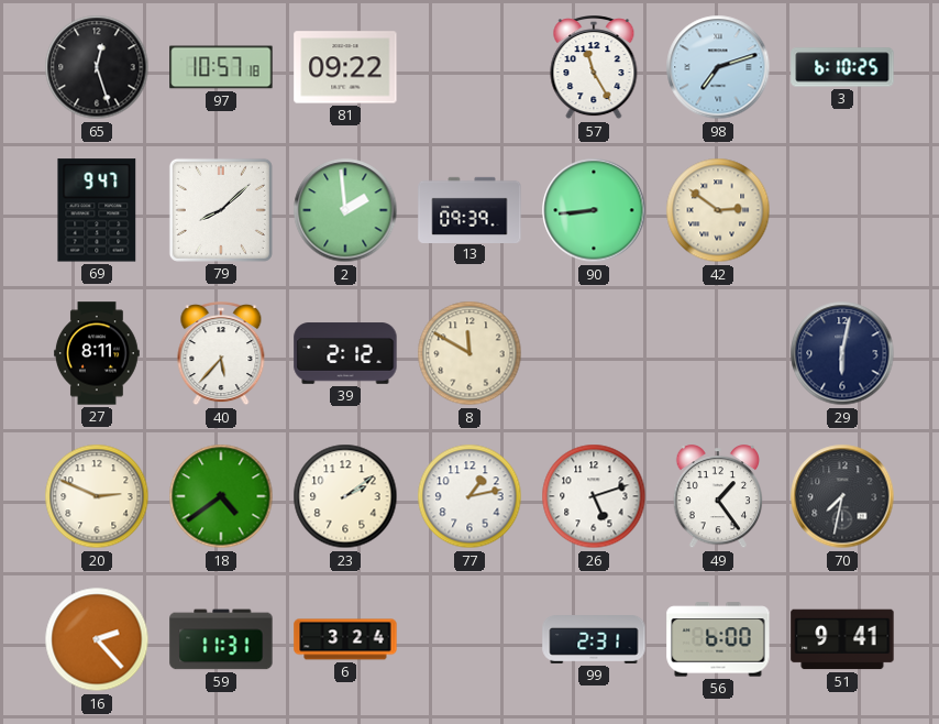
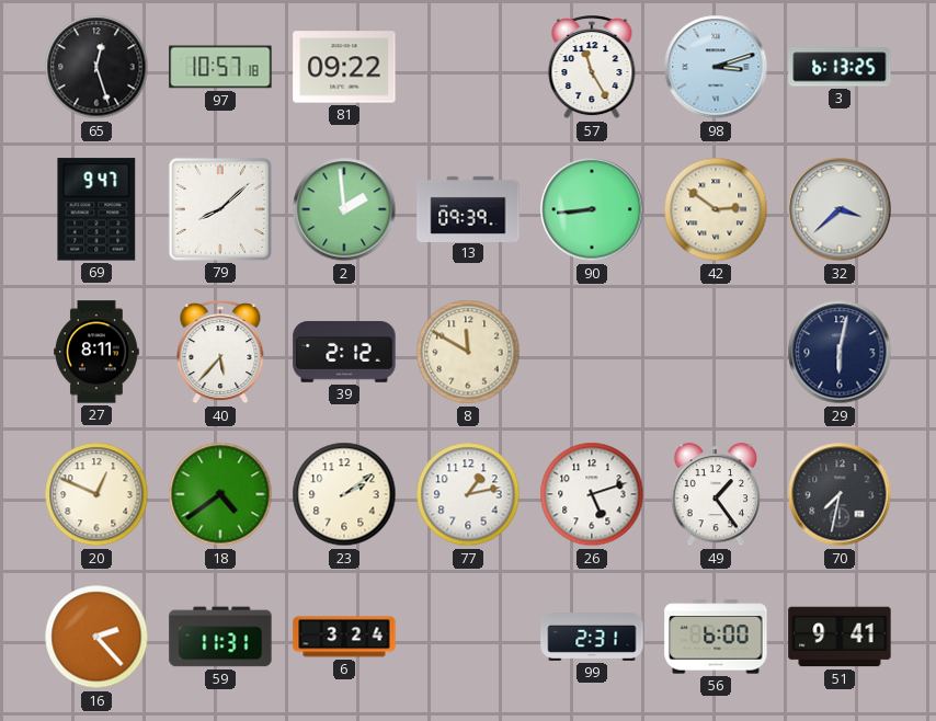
98: 7:12 -> 3:12
3: 6:10 -> 6:13
32: none -> 3:38
20: 2:49 -> 12:49
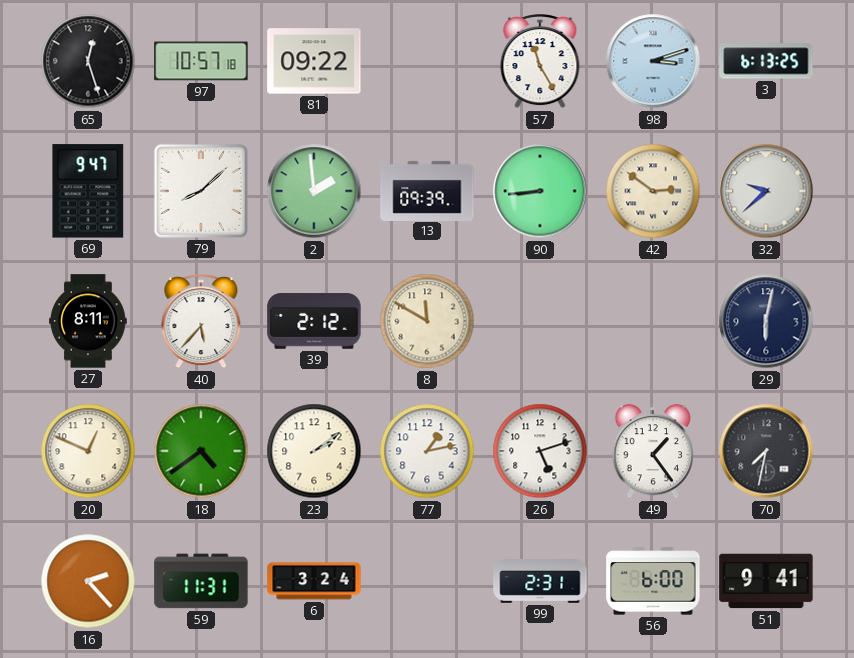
32: 3:38 -> 9:38
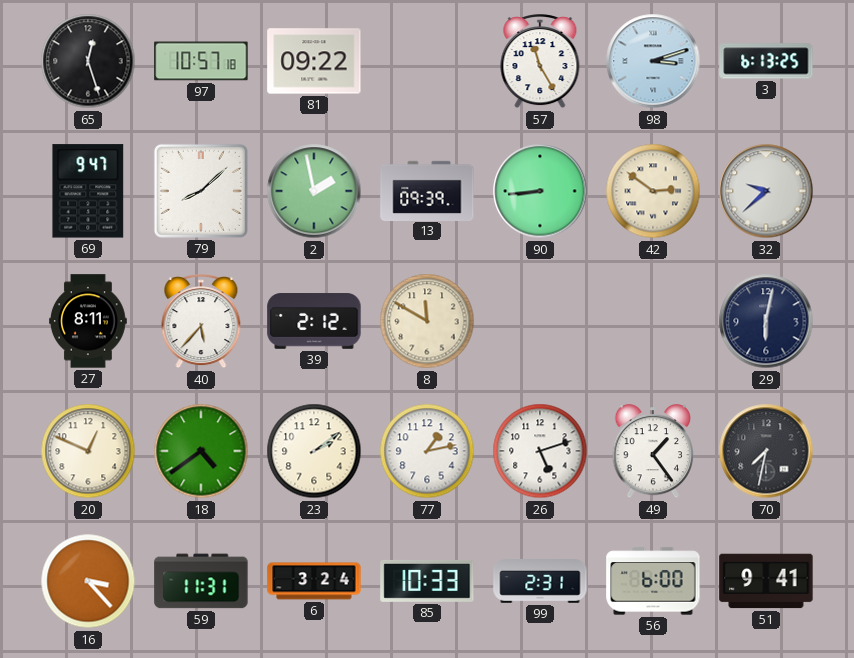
2: 1:59 -> 1:58
16: 2:23 -> 3:23
85: none -> 10:33
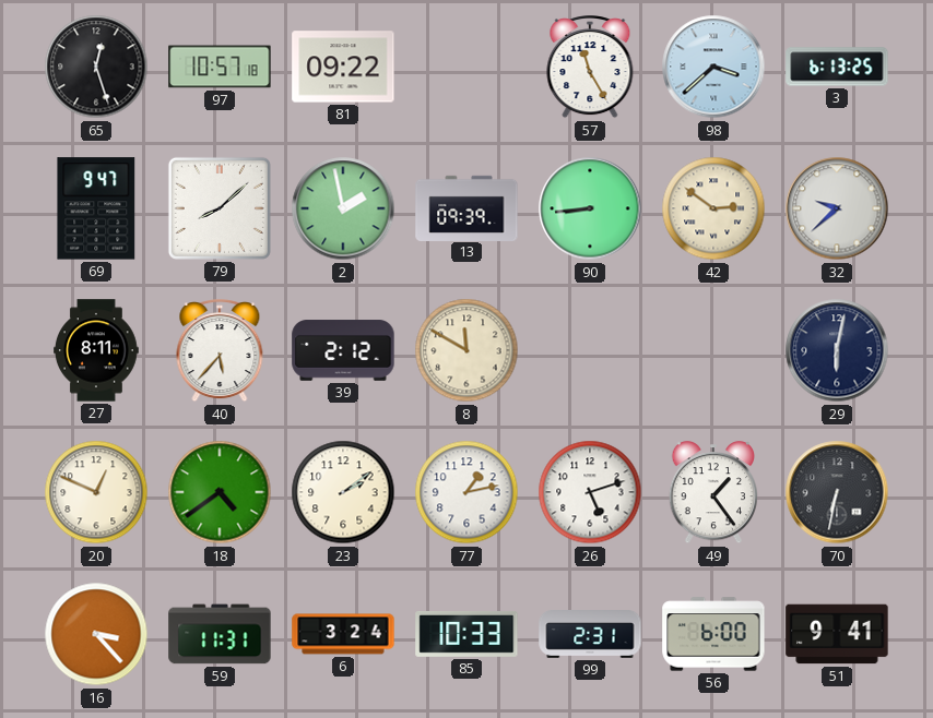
98: 3:12 -> 3:38
70: 7:32 -> 6:32
